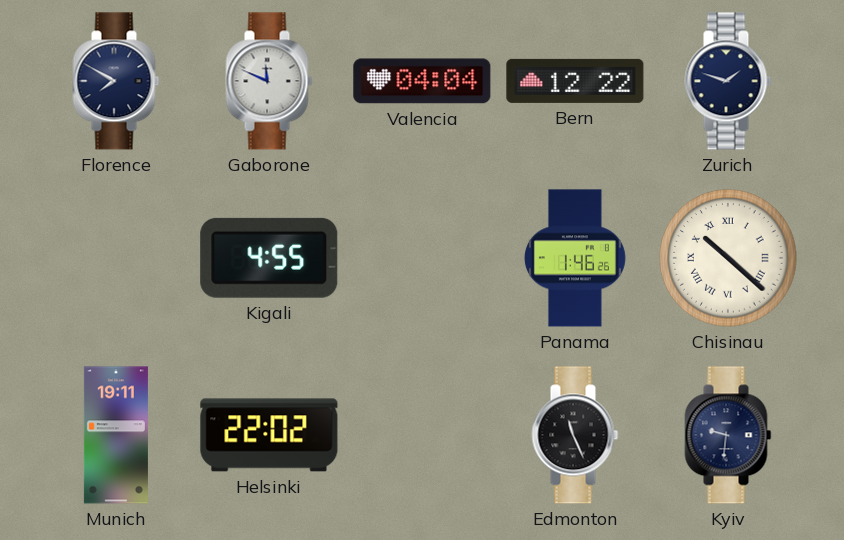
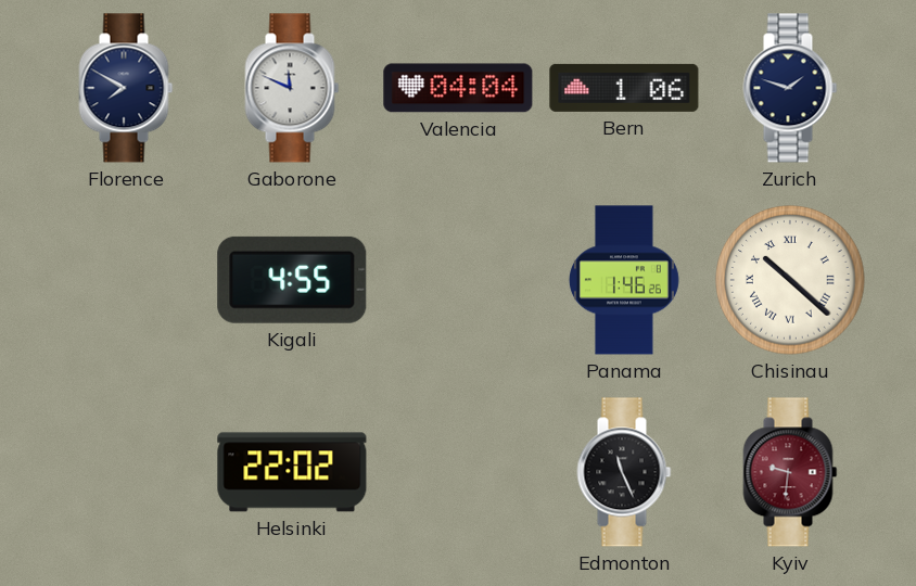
Bern: 12:22 -> 1:06
Munich: 19:11 -> none
Kyiv dial: navy -> burgundy
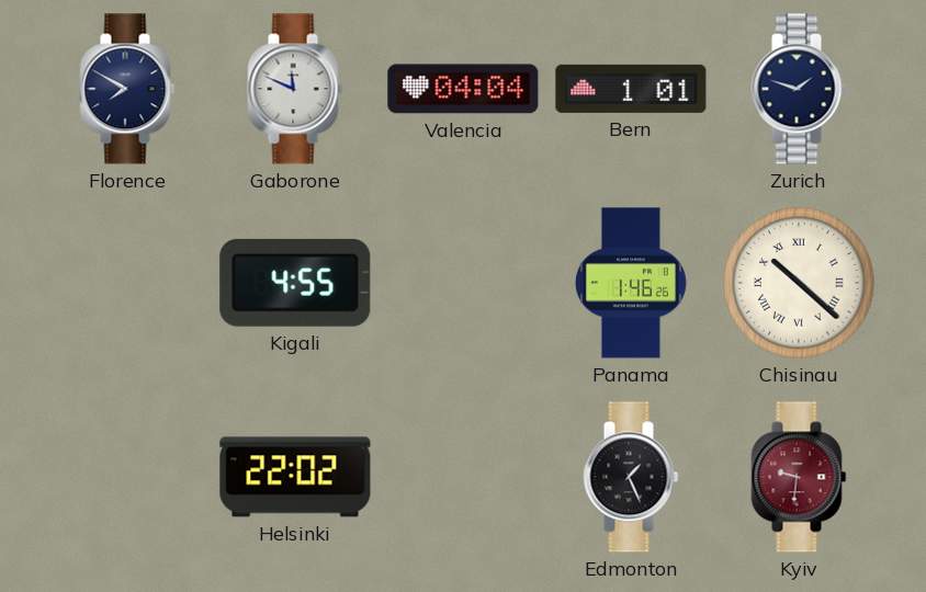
Bern: 1:06 -> 1:01
Edmonton: 11:26 -> 1:26
